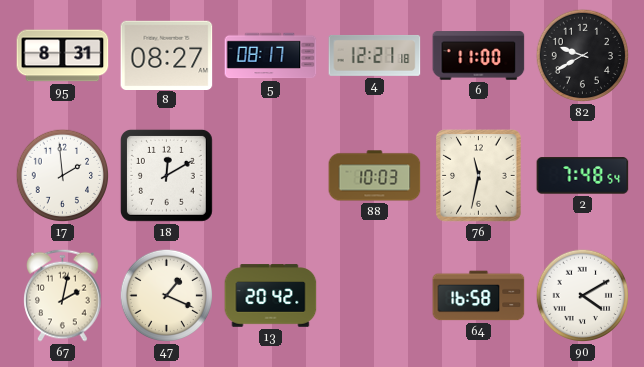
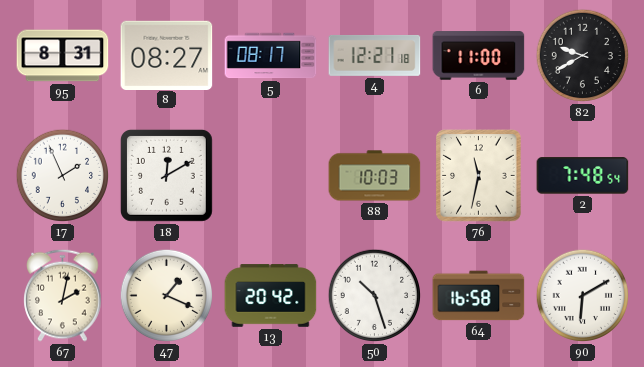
17: 1:59 -> 1:56
50: none -> 10:27
90: 4:10 -> 6:10
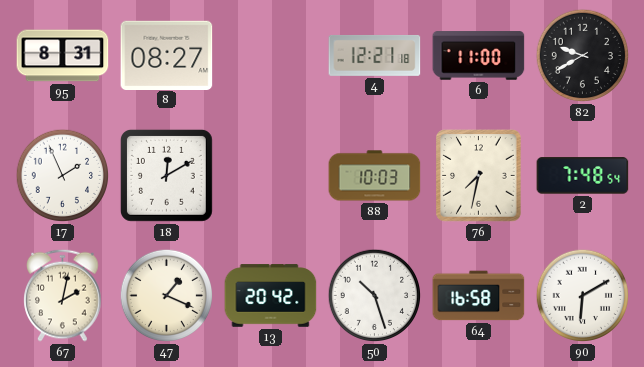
5: 08:17 -> none
76: 11:32 -> 7:32
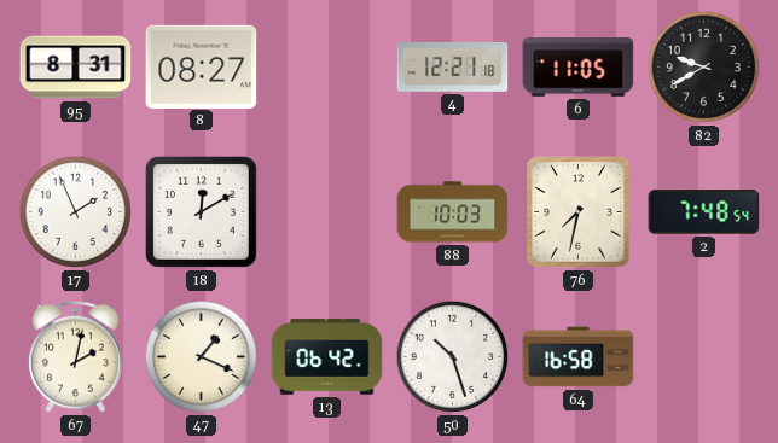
6: 11:00 -> 11:05
13: 20:42 -> 06:42
90: 6:10 -> none
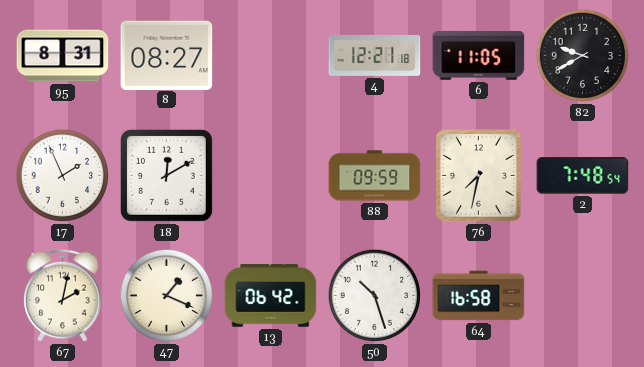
88: 10:03 -> 09:59
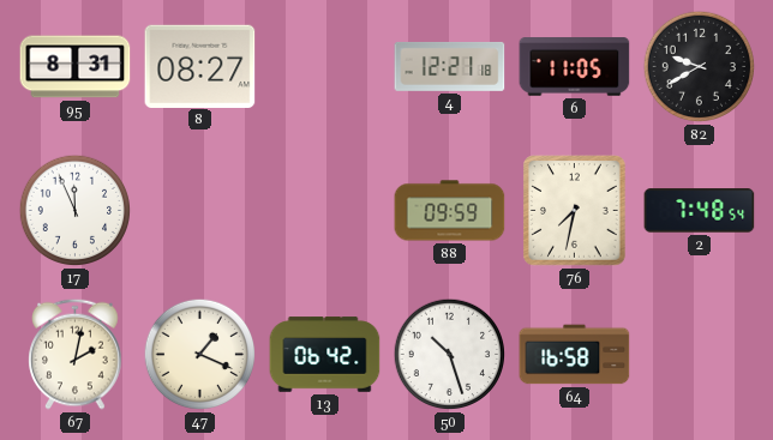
17: 1:56 -> 11:56
18: 12:10 -> none
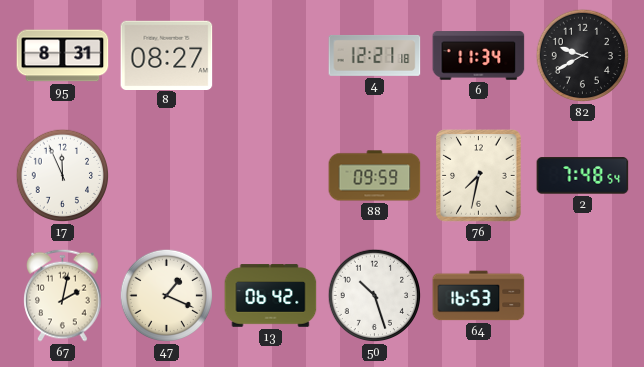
6: 11:05 -> 11:34
64: 16:58 -> 16:53
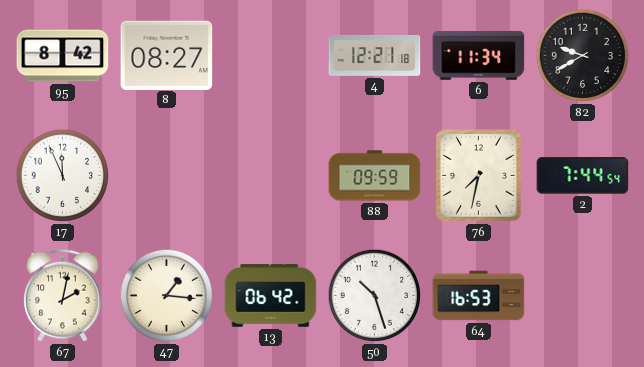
95: 8:31 -> 8:42
2: 7:48 -> 7:44
47: 1:19 -> 1:16
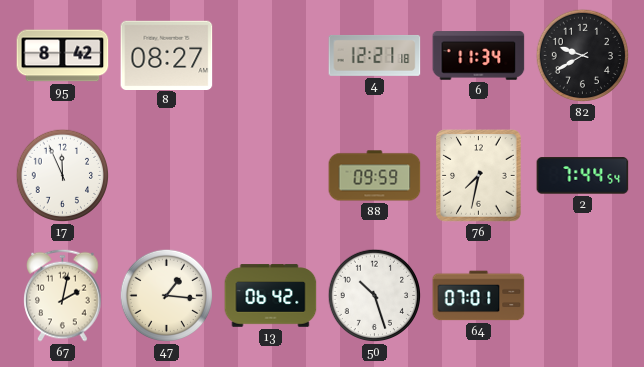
64: 16:53 -> 07:01
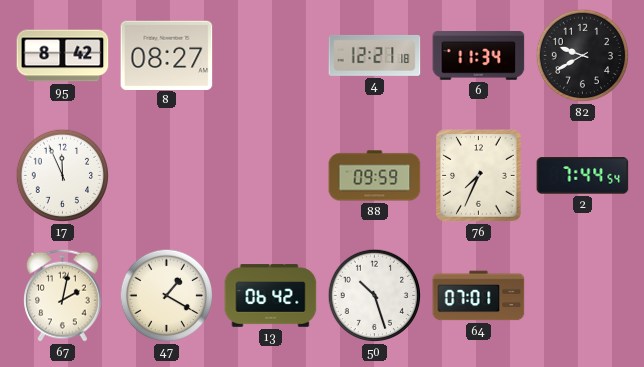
76: 7:32 -> 7:34
47: 1:16 -> 1:20
